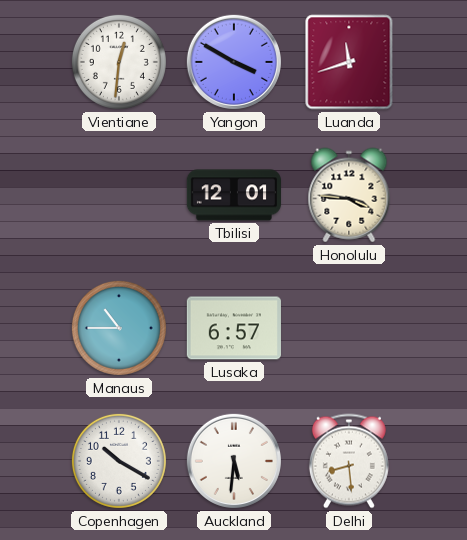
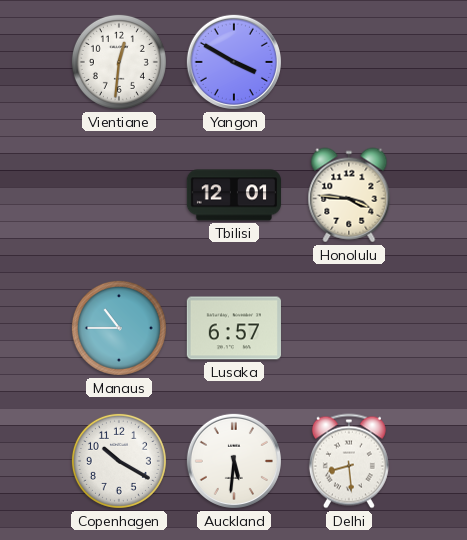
Luanda: 11:42 -> none
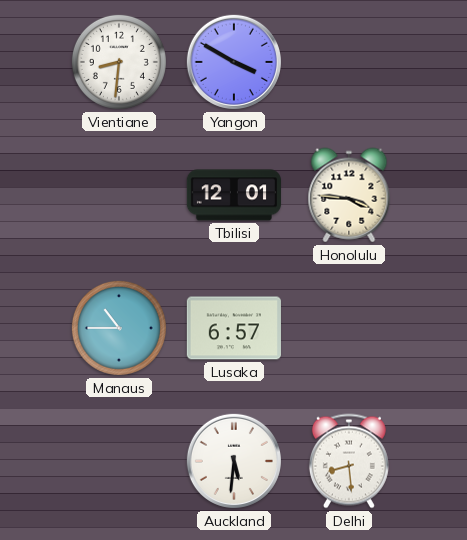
Vientiane: 12:31 -> 8:31
Copenhagen: 10:20 -> none
